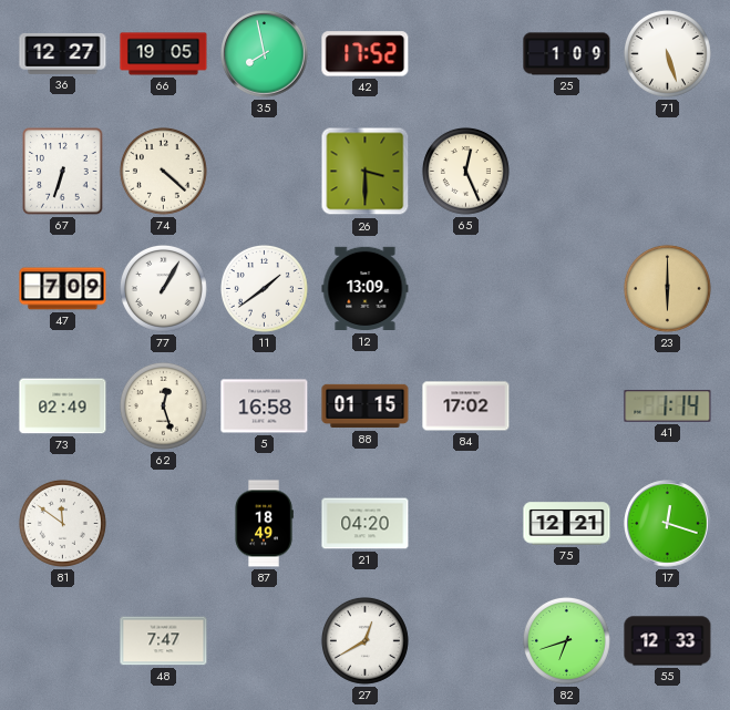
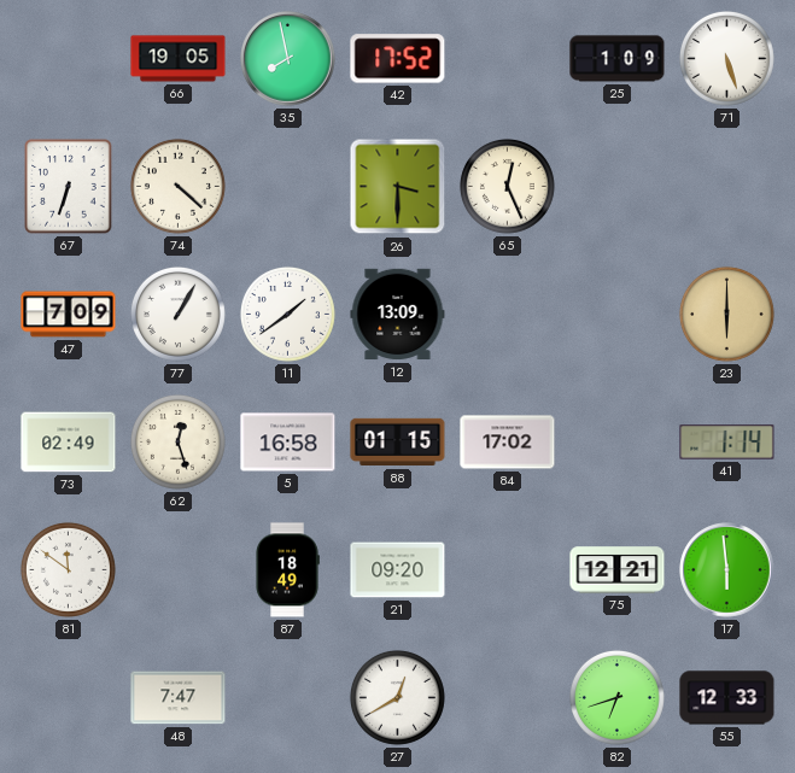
36: 12:27 -> none
21: 04:20 -> 09:20
17: 12:18 -> 5:59
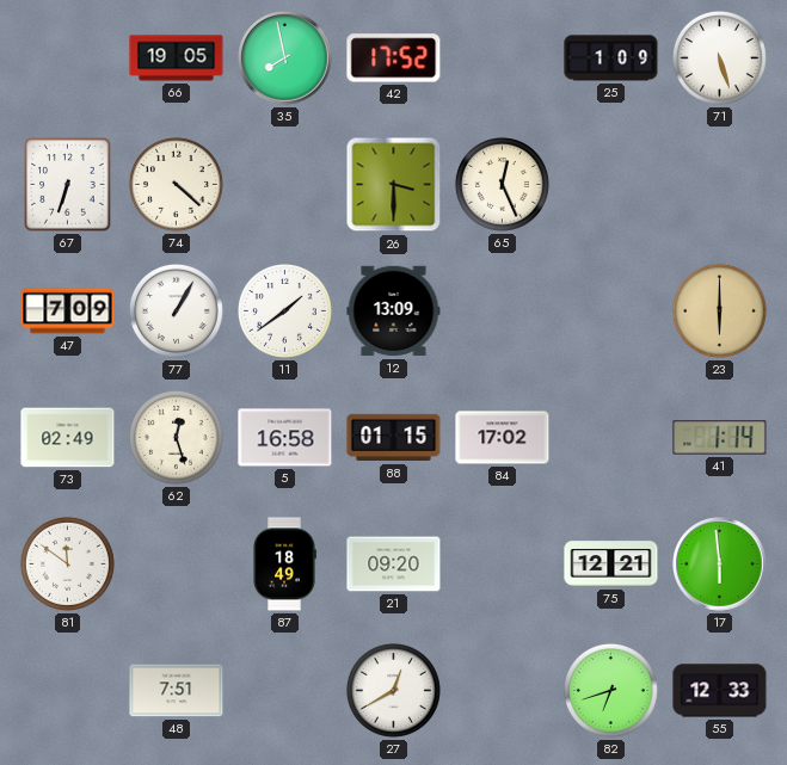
48: 7:47 -> 7:51
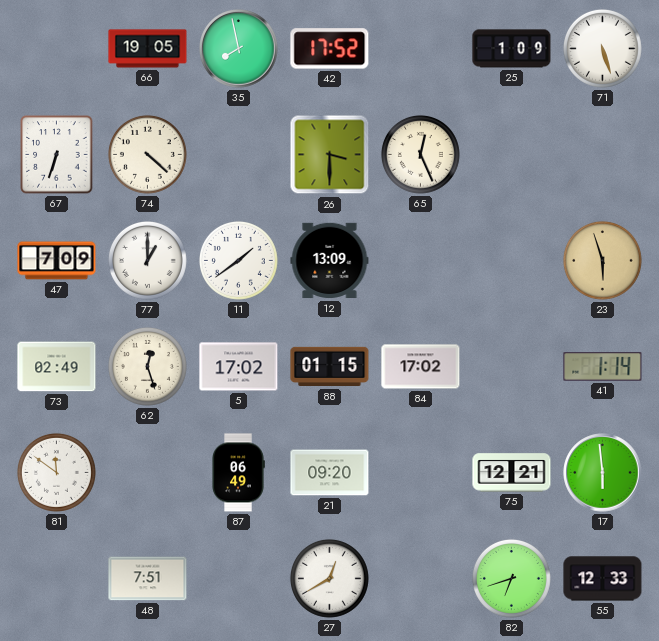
77: 1:05 -> 1:00
23: 6:00 -> 5:57
5: 16:58 -> 17:02
87: 18:49 -> 06:49
